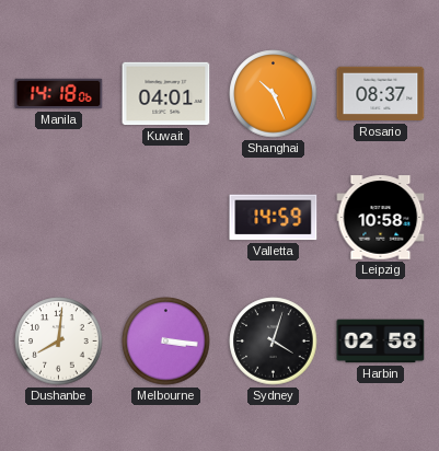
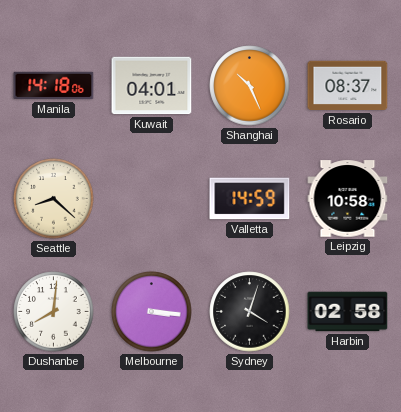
Seattle: none -> 8:22
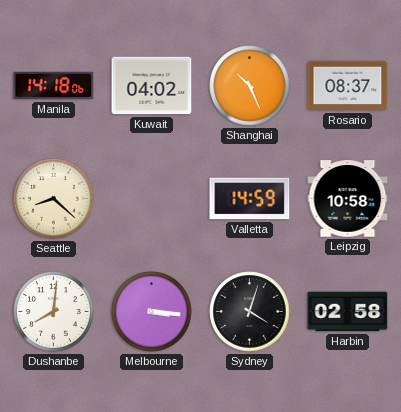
Kuwait: 04:01 -> 04:02
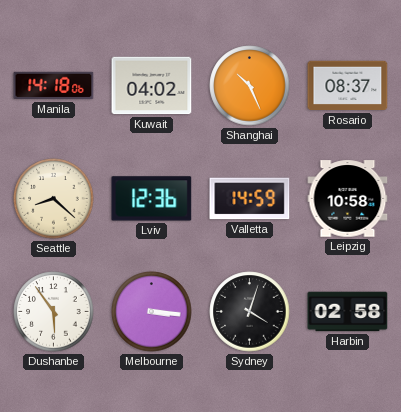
Lviv: none -> 12:36
Dushanbe: 8:01 -> 5:54
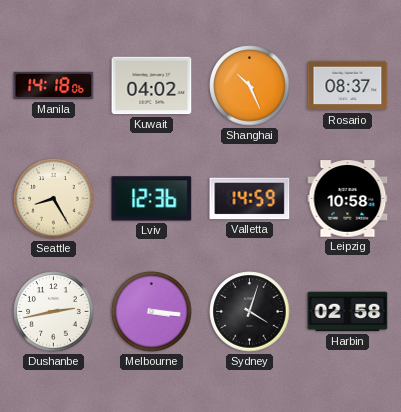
Seattle: 8:22 -> 8:25
Dushanbe: 5:54 -> 2:43
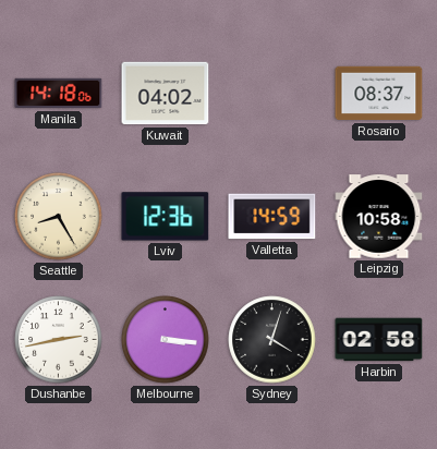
Shanghai: 10:26 -> none
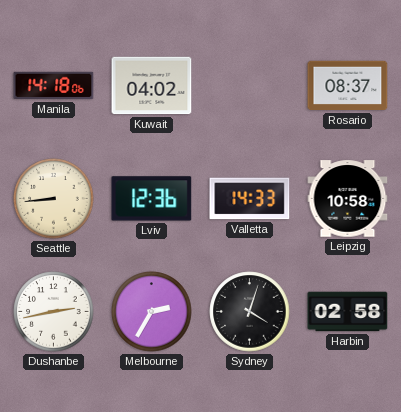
Seattle: 8:25 -> 8:44
Valletta: 14:59 -> 14:33
Melbourne: 3:16 -> 2:35
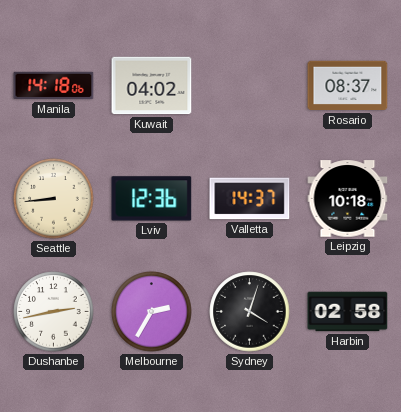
Valletta: 14:33 -> 14:37
Leipzig: 10:58 -> 10:18
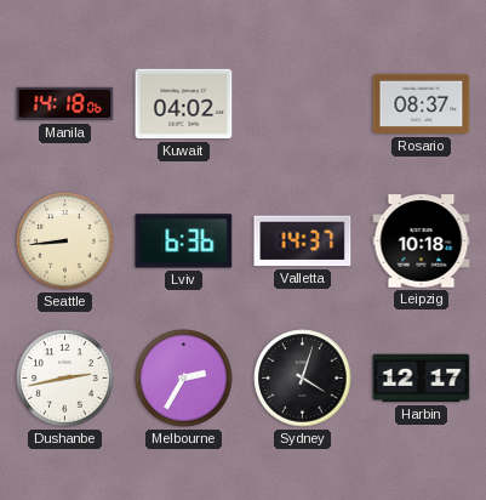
Lviv: 12:36 -> 6:36
Harbin: 02:58 -> 12:17
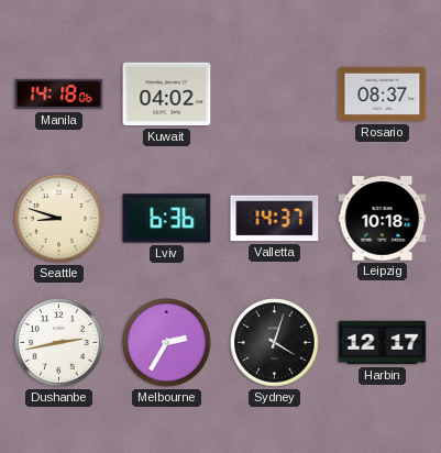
Seattle: 8:44 -> 8:48
